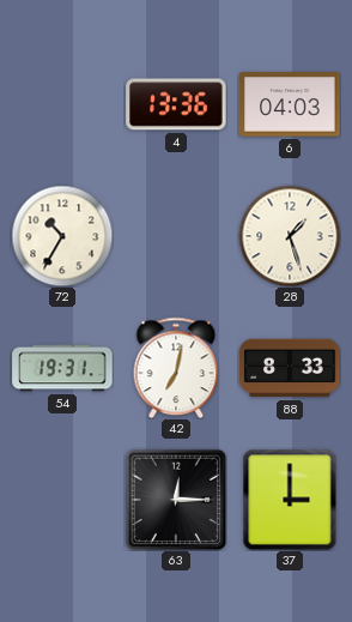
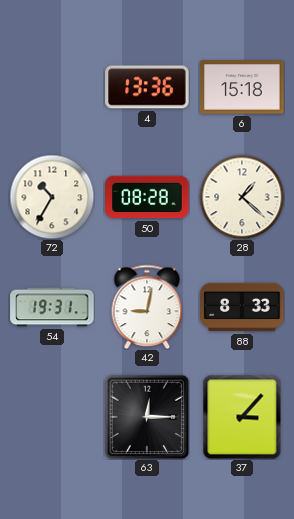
6: 04:03 -> 15:18
50: none -> 08:28
28: 1:27 -> 1:22
42: 7:02 -> 9:02
37: 3:00 -> 3:07
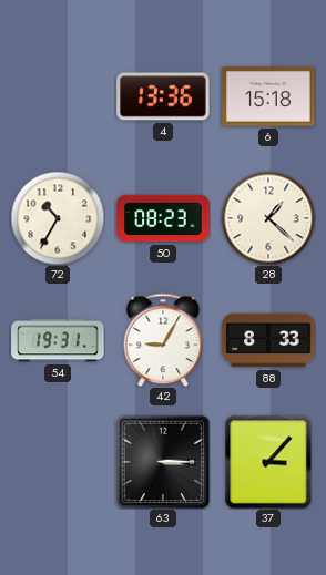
50: 08:28 -> 08:23
42: 9:02 -> 9:05
63: 12:15 -> 3:15
